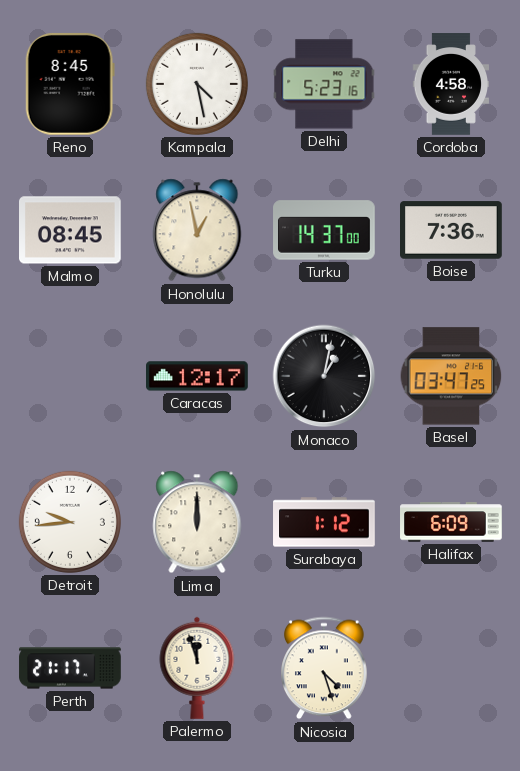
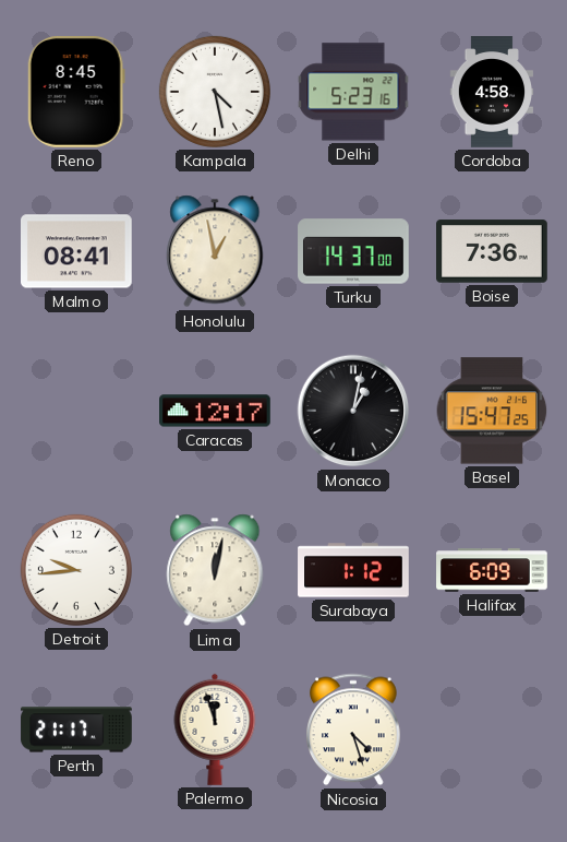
Malmo: 08:45 -> 08:41
Basel: 03:47 -> 15:47
Lima: 12:00 -> 12:02
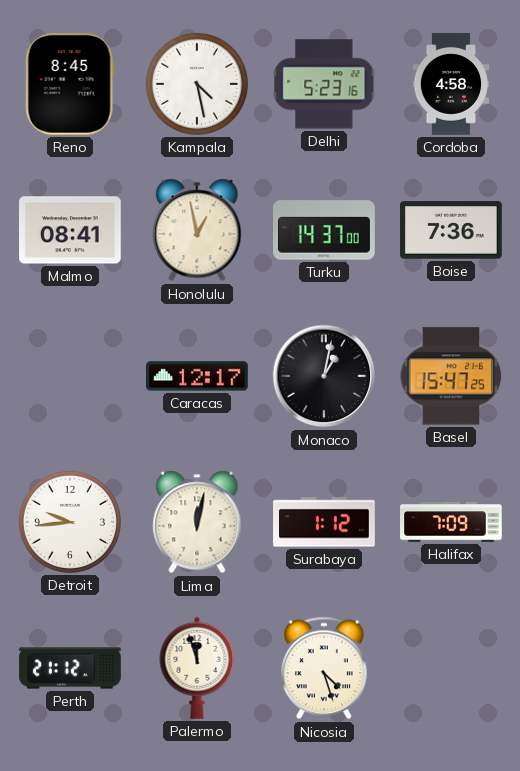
Halifax: 6:09 -> 7:09
Perth: 21:17 -> 21:12
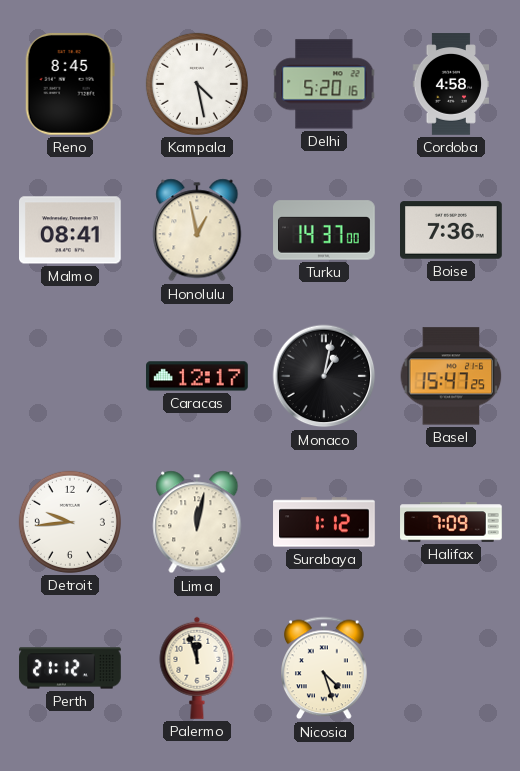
Delhi: 5:23 -> 5:20
